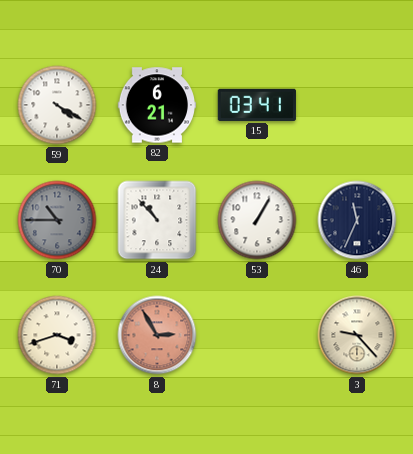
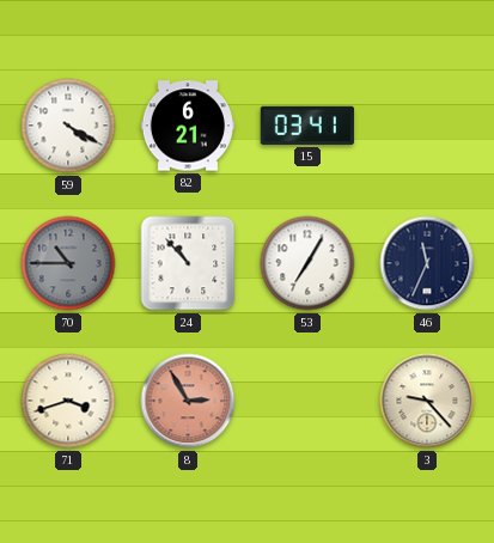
53: 1:05 -> 7:05
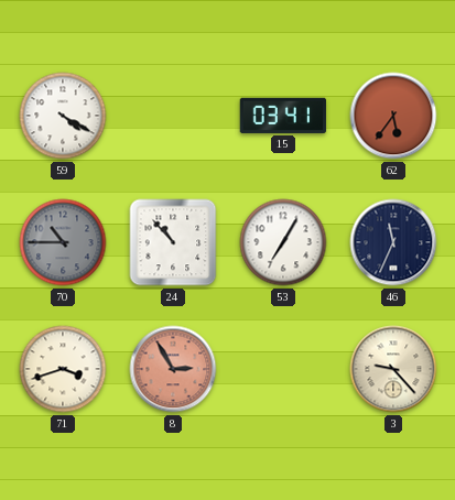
82: 6:21 -> none
62: none -> 5:36
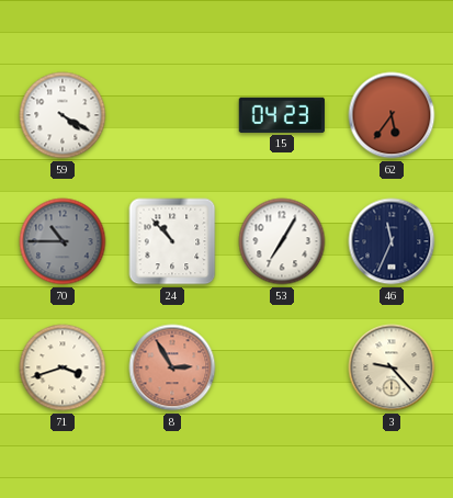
15: 03:41 -> 04:23
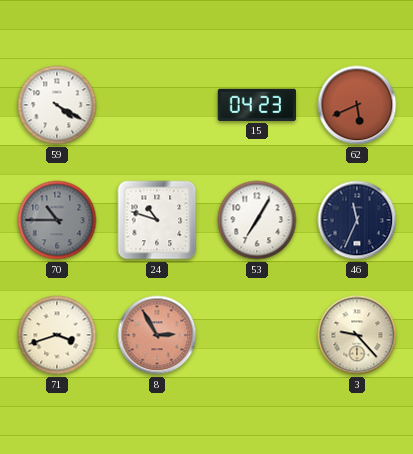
62: 5:36 -> 5:41
24: 10:53 -> 10:48
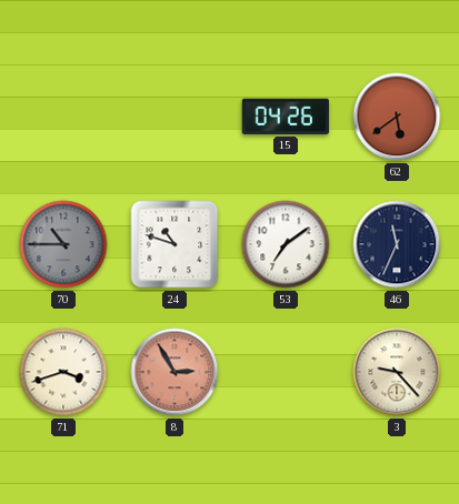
59: 4:20 -> none
15: 04:23 -> 04:26
62: 5:41 -> 5:39
53: 7:05 -> 7:09
